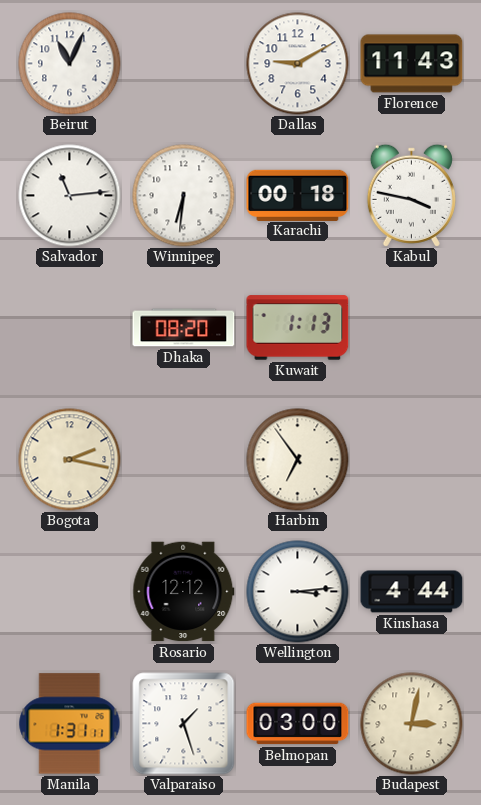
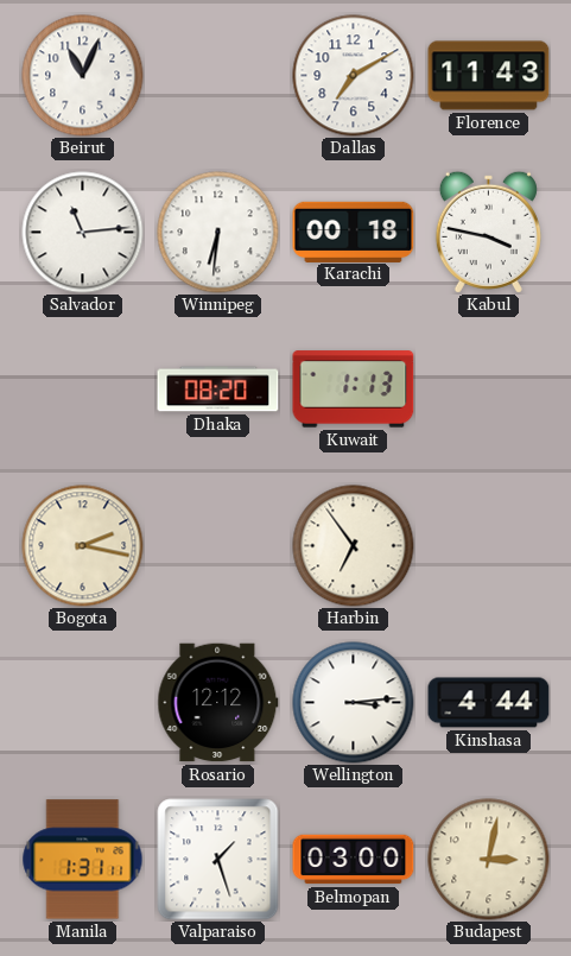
Dallas: 9:10 -> 7:10
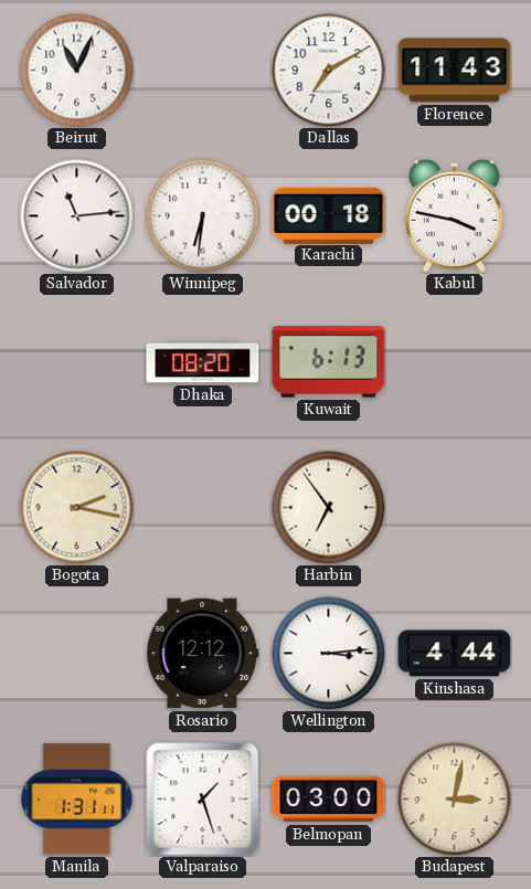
Kuwait: 1:13 -> 6:13
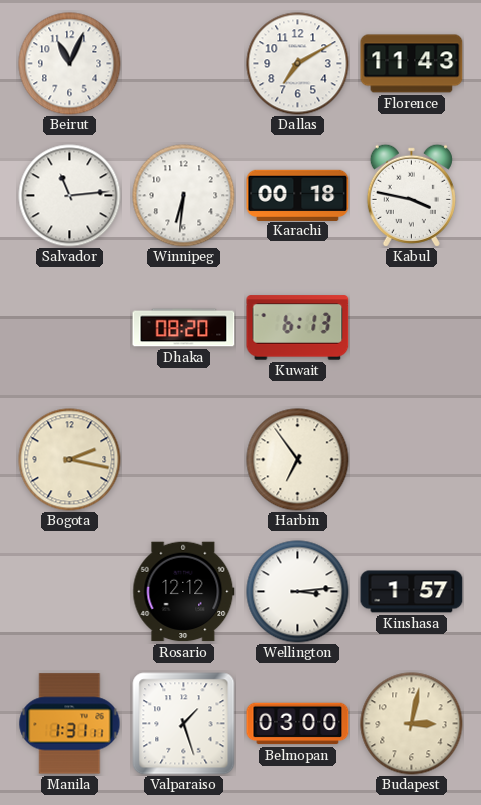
Kinshasa: 4:44 -> 1:57
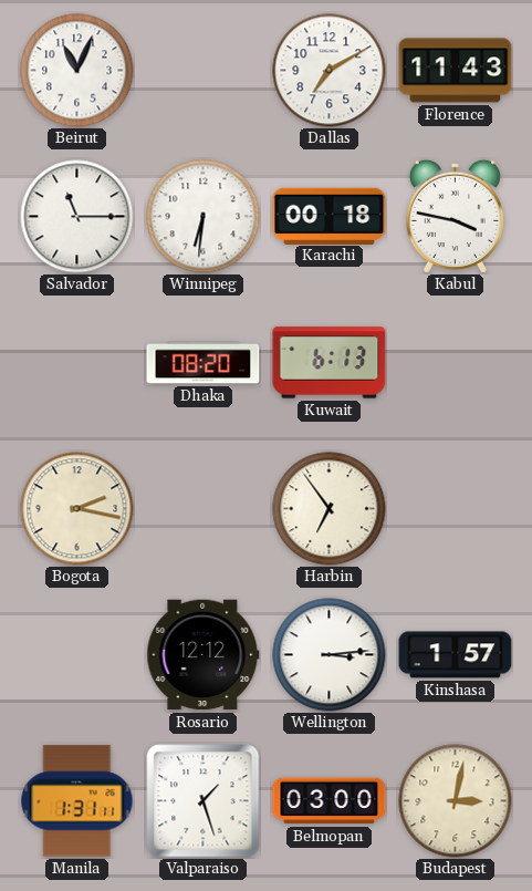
Salvador: 11:14 -> 11:15
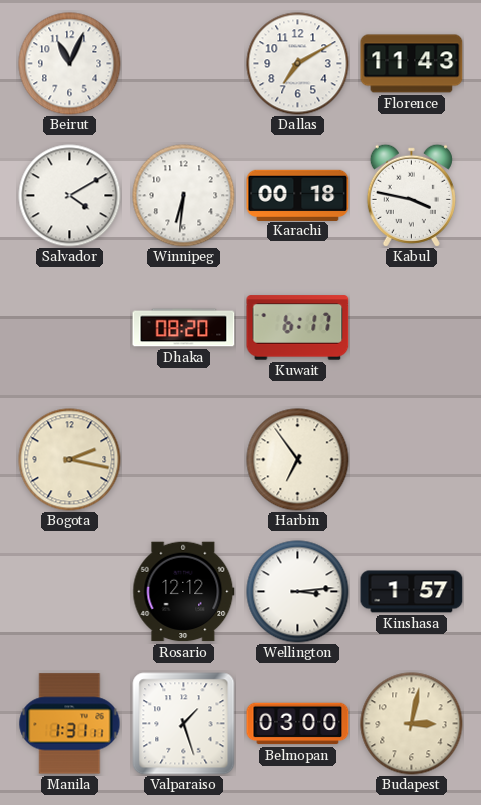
Salvador: 11:15 -> 4:10
Kuwait: 6:13 -> 6:17
